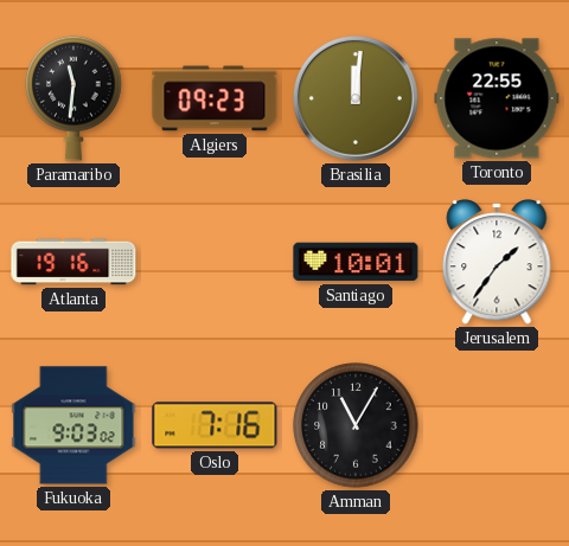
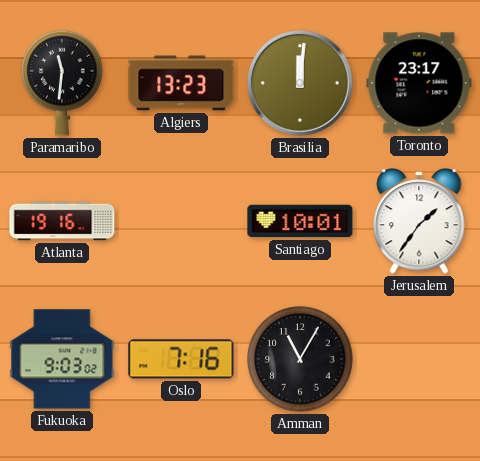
Algiers: 09:23 -> 13:23
Toronto: 22:55 -> 23:17
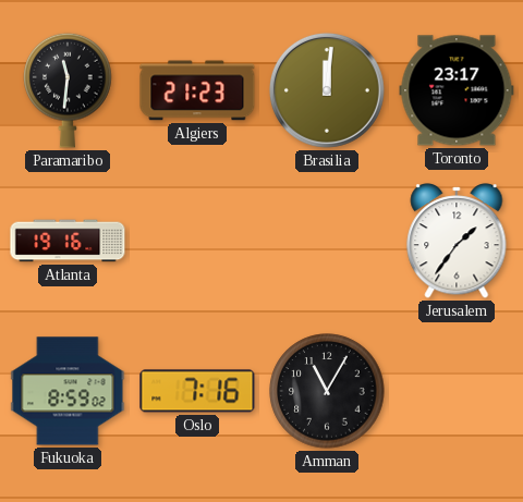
Algiers: 13:23 -> 21:23
Santiago: 10:01 -> none
Fukuoka: 9:03 -> 8:59
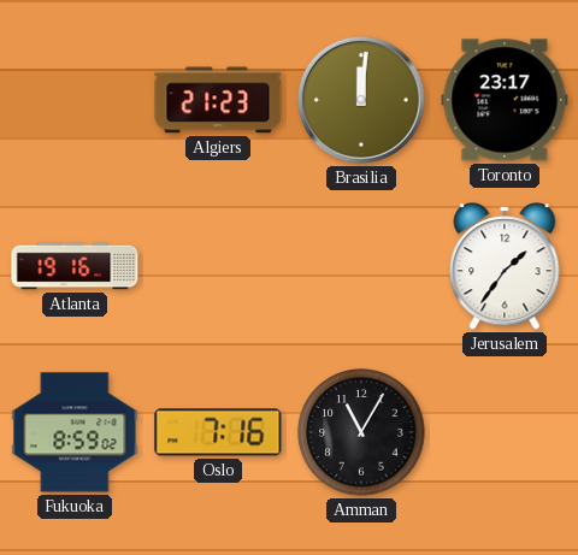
Paramaribo: 11:31 -> none
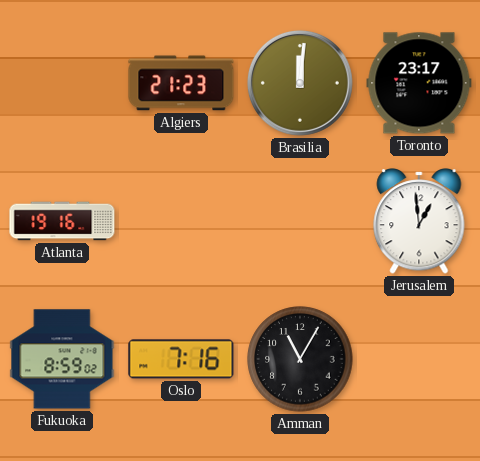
Jerusalem: 1:36 -> 12:59
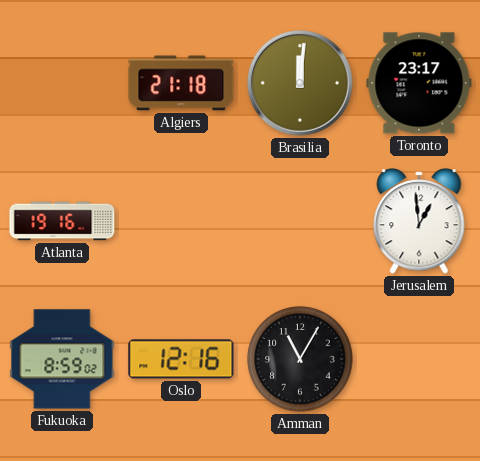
Algiers: 21:23 -> 21:18
Oslo: 7:16 -> 12:16
